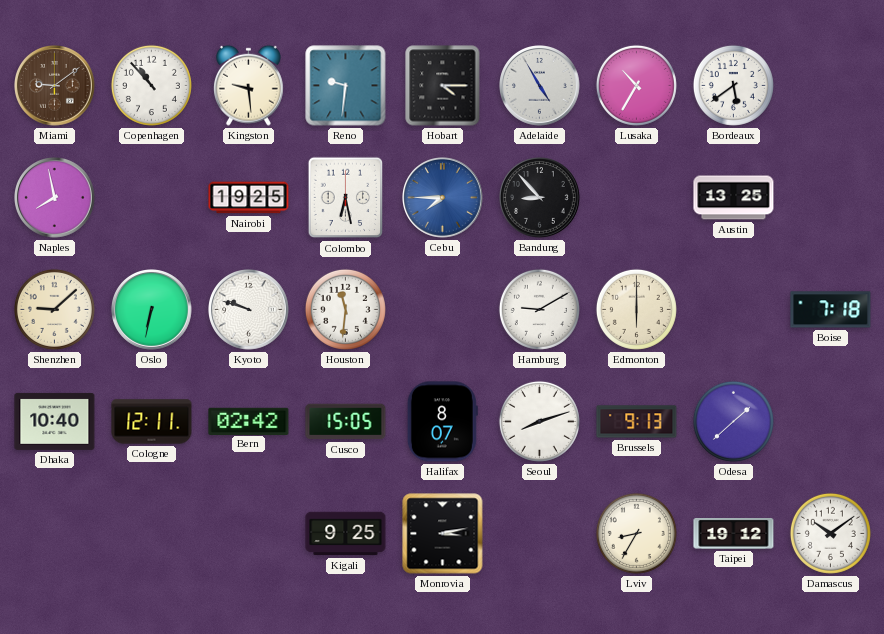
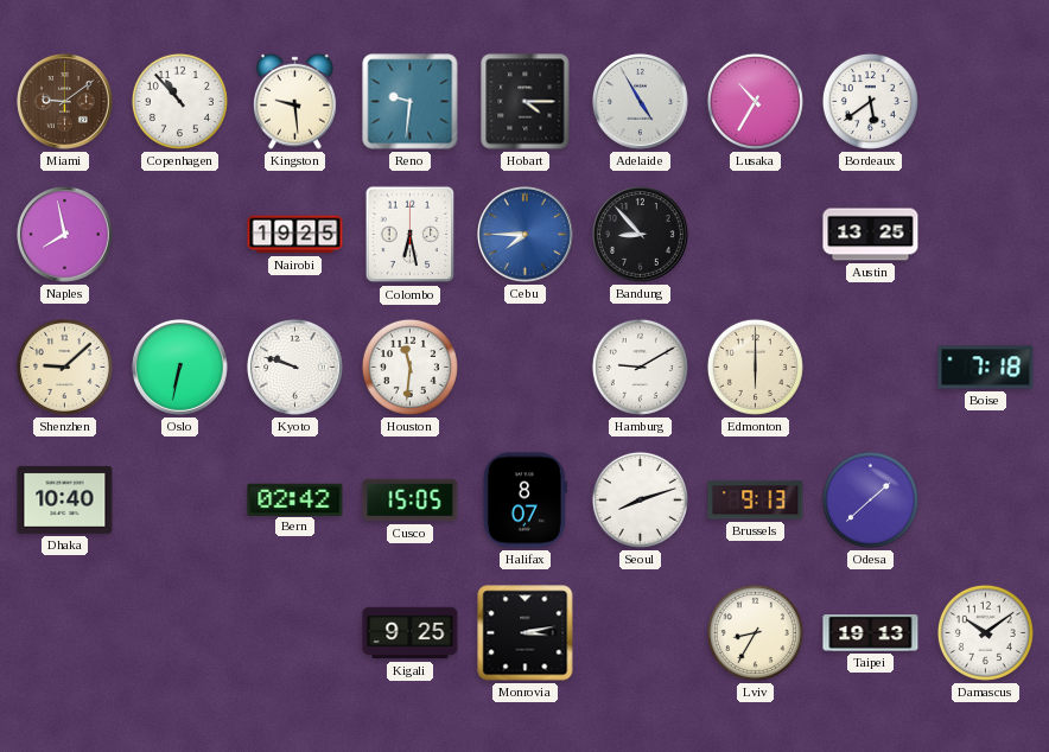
Cologne: 12:11 -> none
Taipei: 19:12 -> 19:13
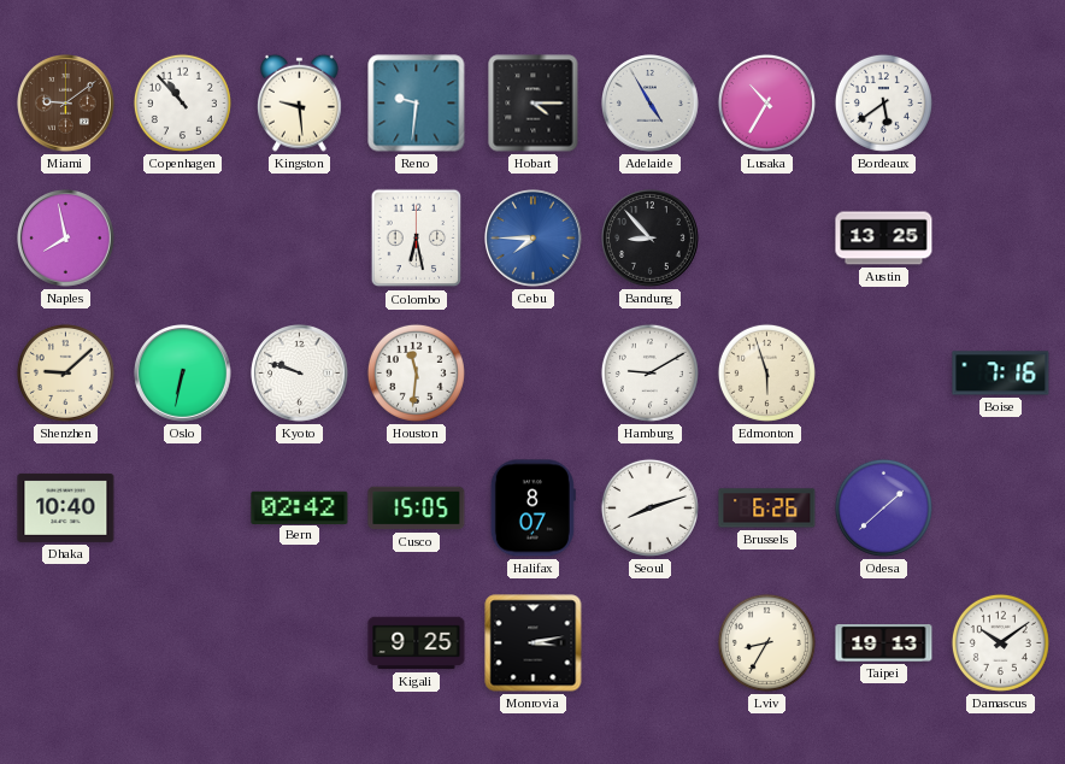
Nairobi: 19:25 -> none
Edmonton: 6:00 -> 5:57
Boise: 7:18 -> 7:16
Brussels: 9:13 -> 6:26
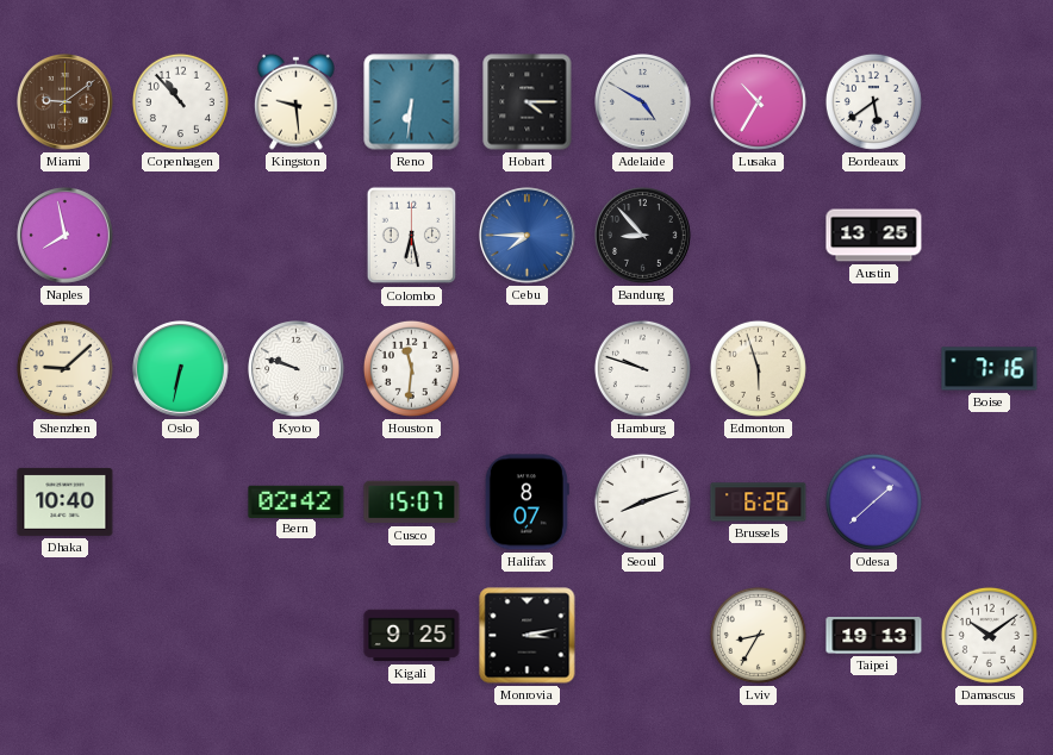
Reno: 9:31 -> 6:31
Adelaide: 4:55 -> 4:50
Hamburg: 9:10 -> 9:48
Cusco: 15:05 -> 15:07
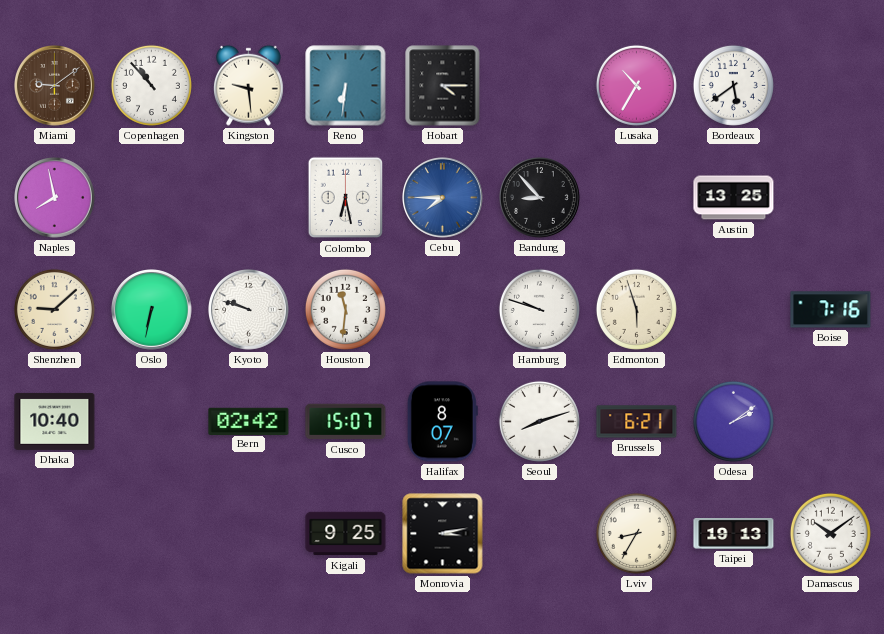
Adelaide: 4:50 -> none
Brussels: 6:26 -> 6:21
Odesa: 1:38 -> 2:09
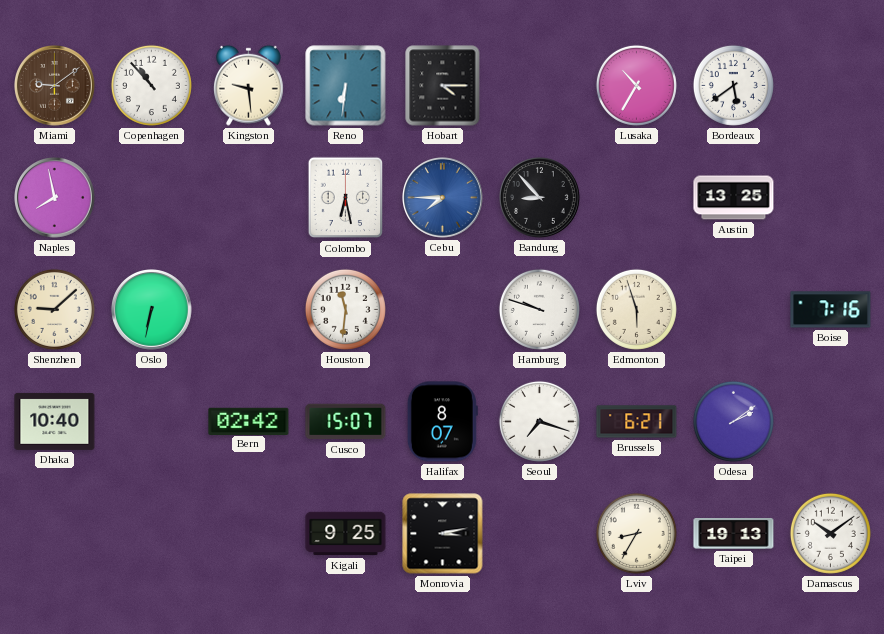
Kyoto: 9:48 -> none
Seoul: 8:12 -> 7:18
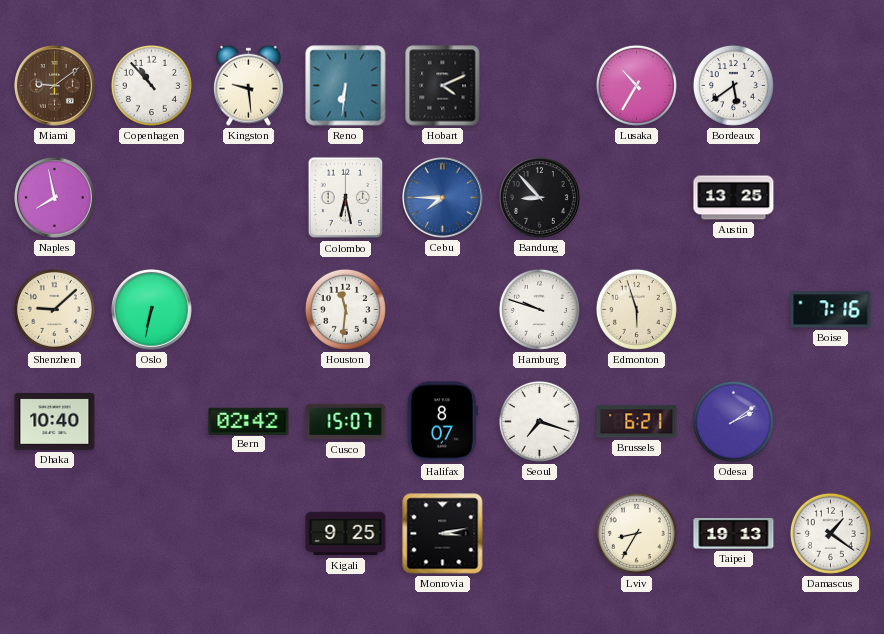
Hobart: 4:15 -> 4:11
Damascus: 10:09 -> 1:21
